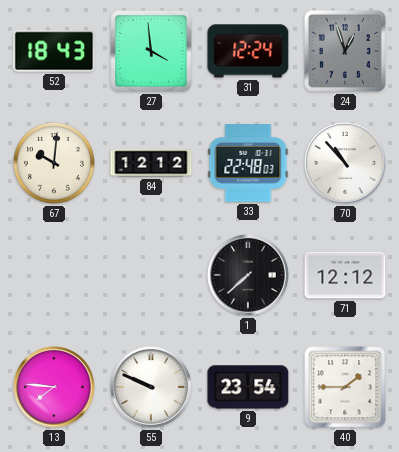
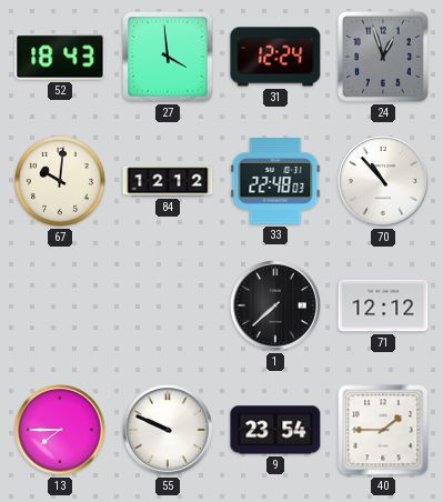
13: 7:46 -> 7:45
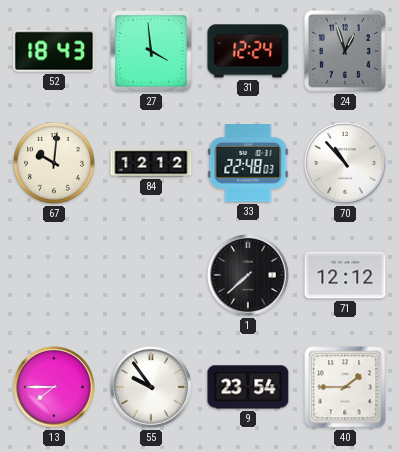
55: 9:49 -> 9:54
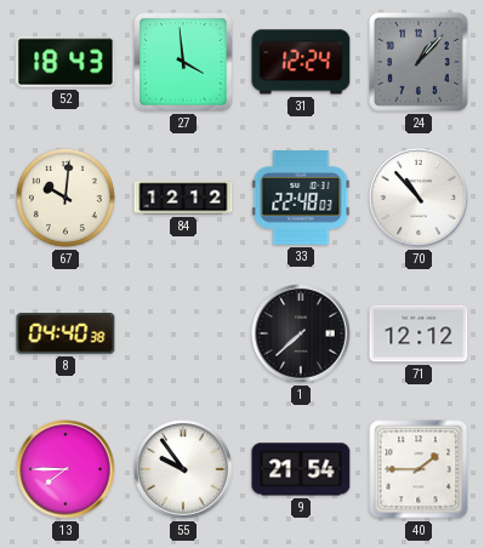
24: 12:57 -> 1:07
8: none -> 04:40
9: 23:54 -> 21:54
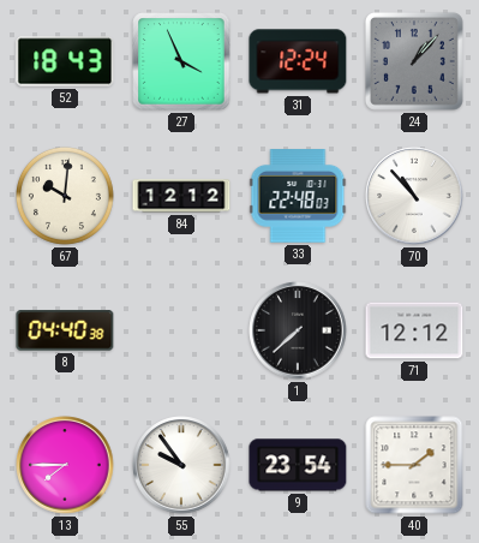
27: 3:59 -> 3:56
9: 21:54 -> 23:54
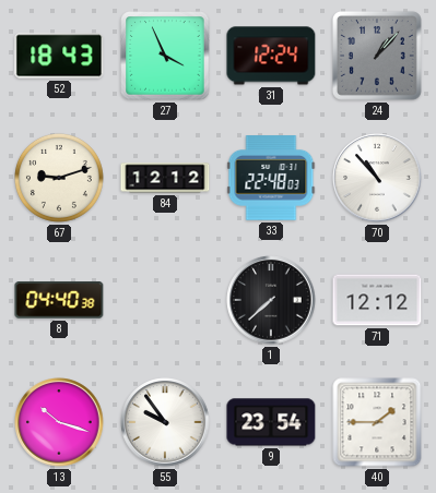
67: 10:01 -> 9:12
13: 7:45 -> 10:18
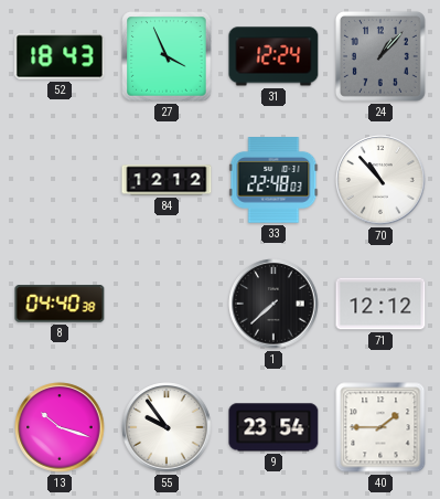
67: 9:12 -> none
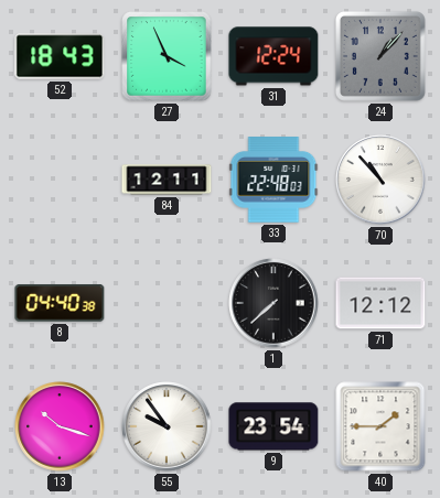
84: 12:12 -> 12:11
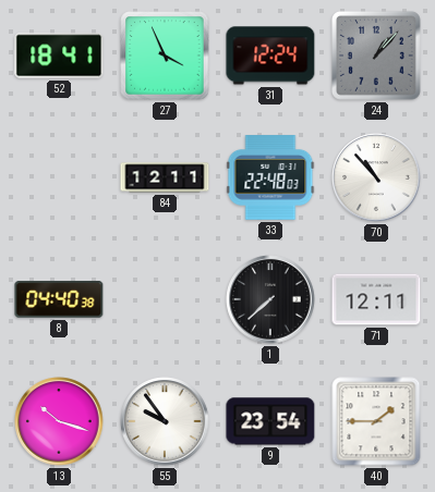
52: 18:43 -> 18:41
71: 12:12 -> 12:11
